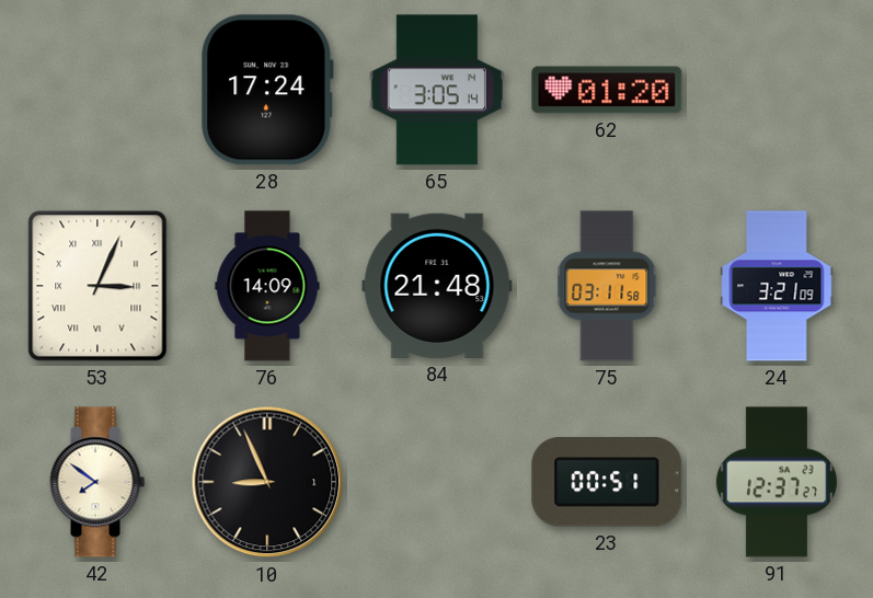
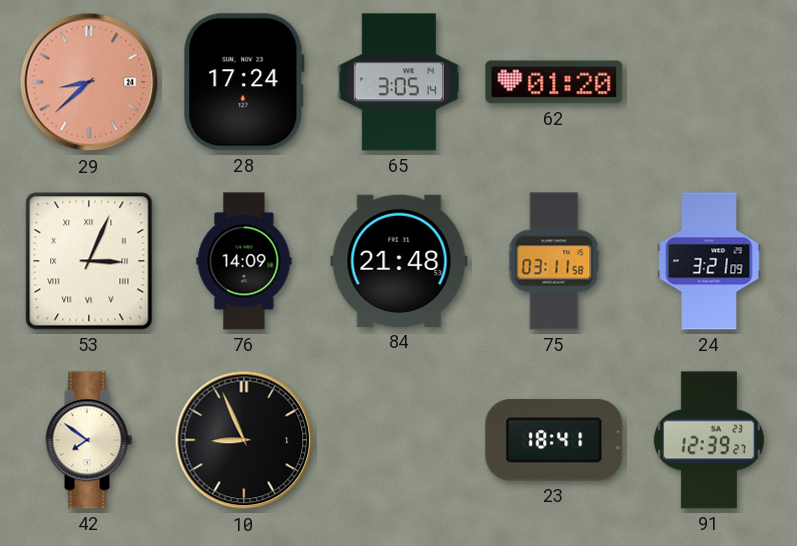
29: none -> 8:38
23: 00:51 -> 18:41
91: 12:37 -> 12:39
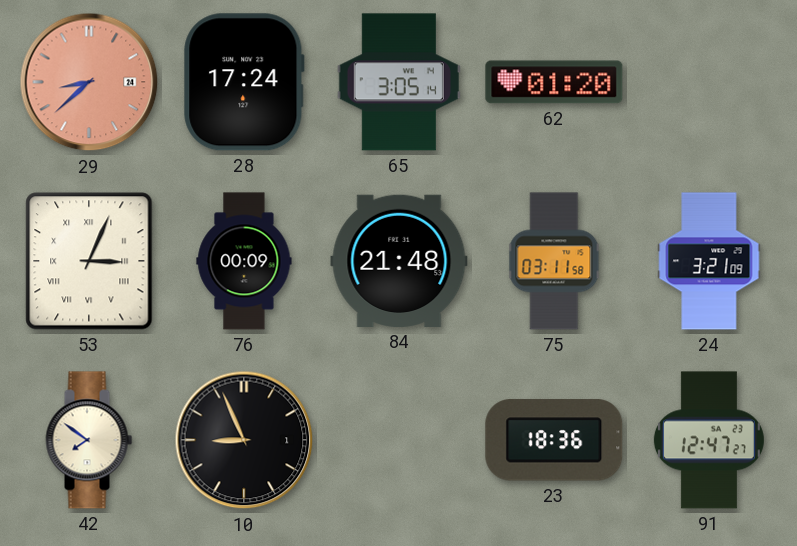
76: 14:09 -> 00:09
23: 18:41 -> 18:36
91: 12:39 -> 12:47
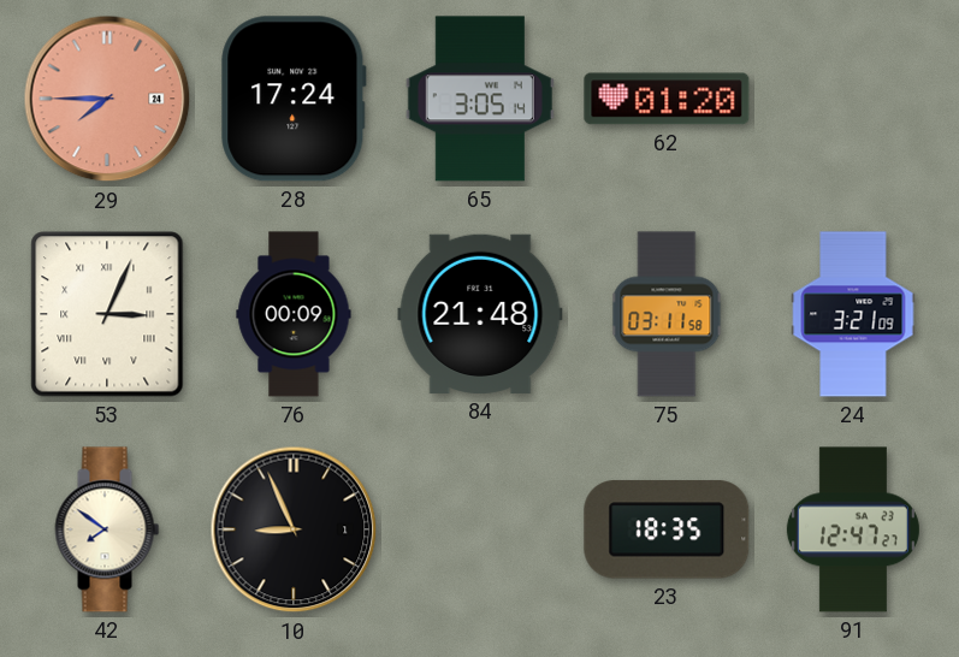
29: 8:38 -> 7:45
23: 18:36 -> 18:35
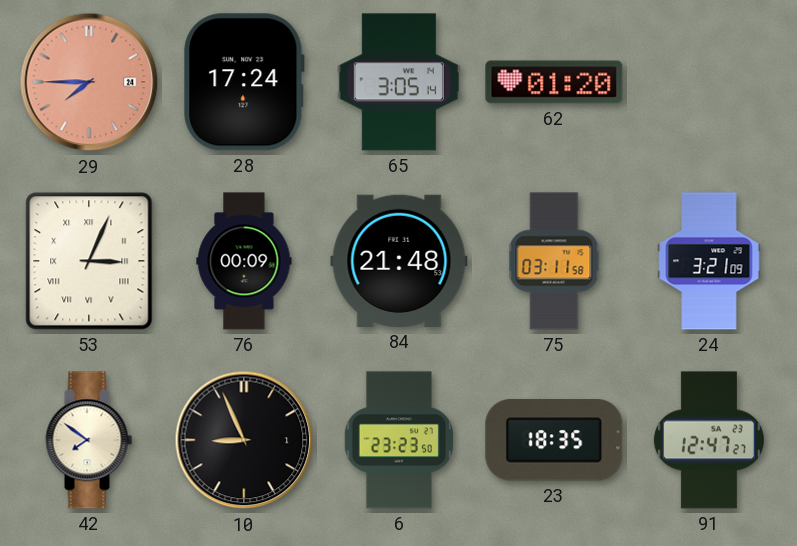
6: none -> 23:23
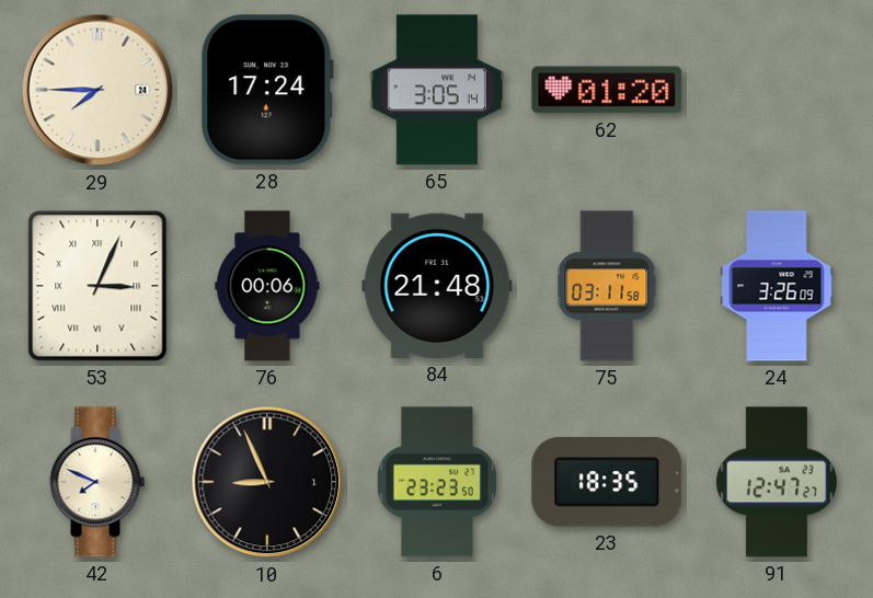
29 dial: salmon -> cream
76: 00:09 -> 00:06
24: 3:21 -> 3:26
42: 7:51 -> 7:49
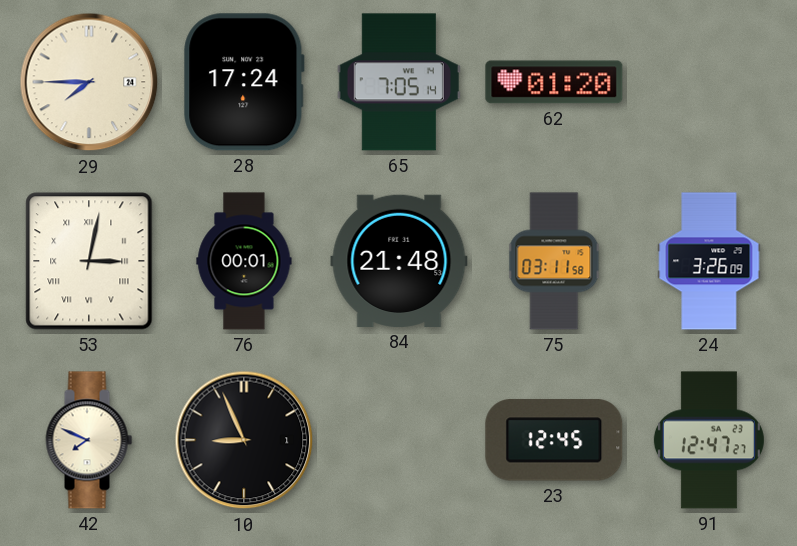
65: 3:05 -> 7:05
53: 3:04 -> 3:02
76: 00:06 -> 00:01
6: 23:23 -> none
23: 18:35 -> 12:45
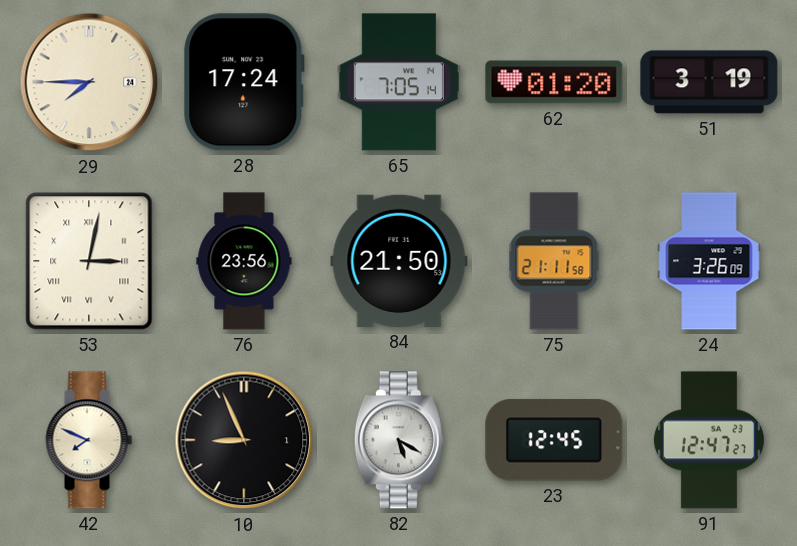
51: none -> 3:19
76: 00:01 -> 23:56
84: 21:48 -> 21:50
75: 03:11 -> 21:11
82: none -> 5:20
